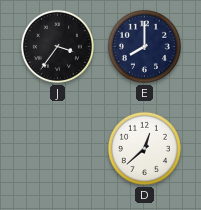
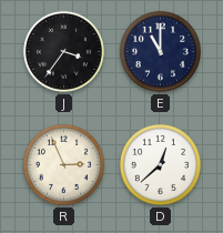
E: 8:00 -> 11:00
R: none -> 2:56
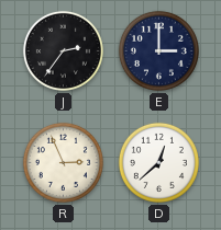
J: 3:36 -> 2:36
E: 11:00 -> 3:00
